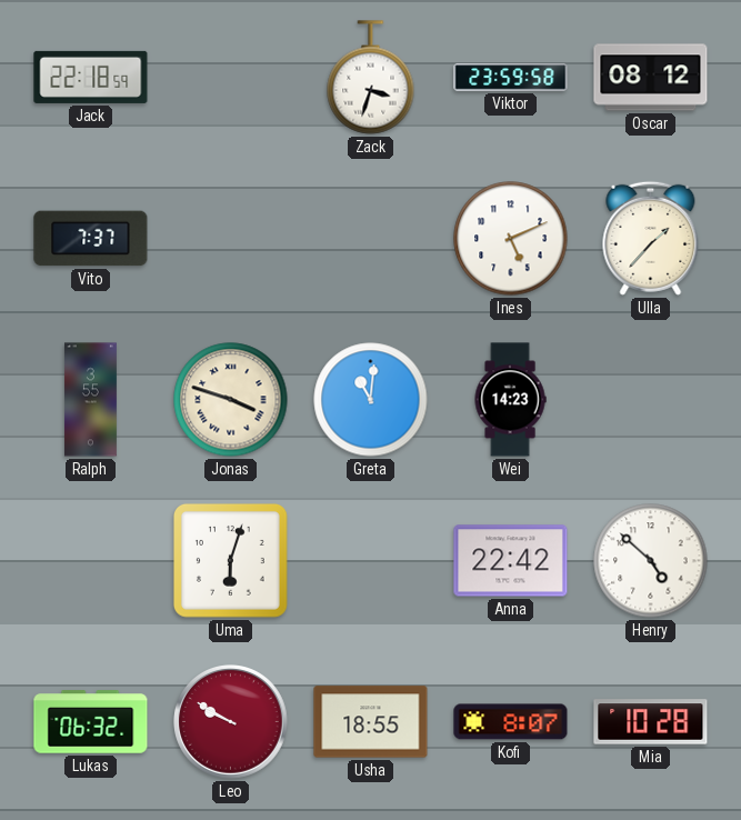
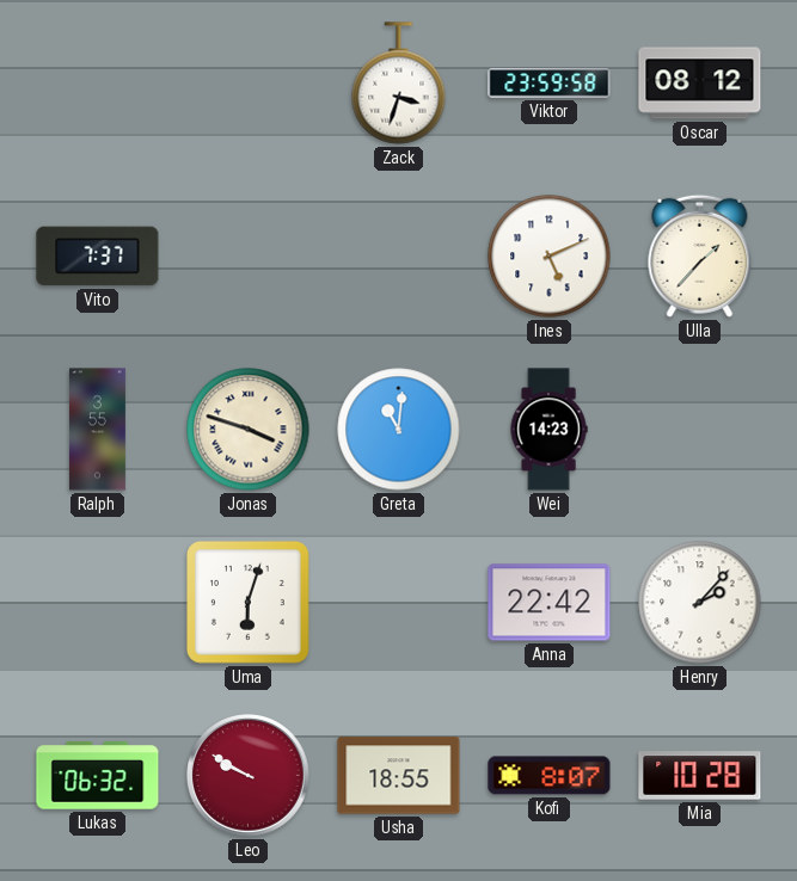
Jack: 22:18 -> none
Henry: 4:52 -> 2:07
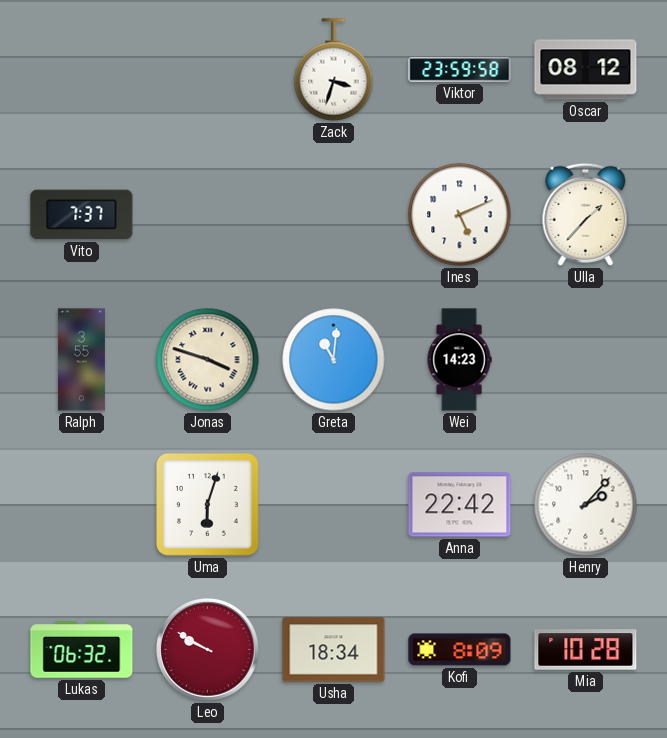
Usha: 18:55 -> 18:34
Kofi: 8:07 -> 8:09
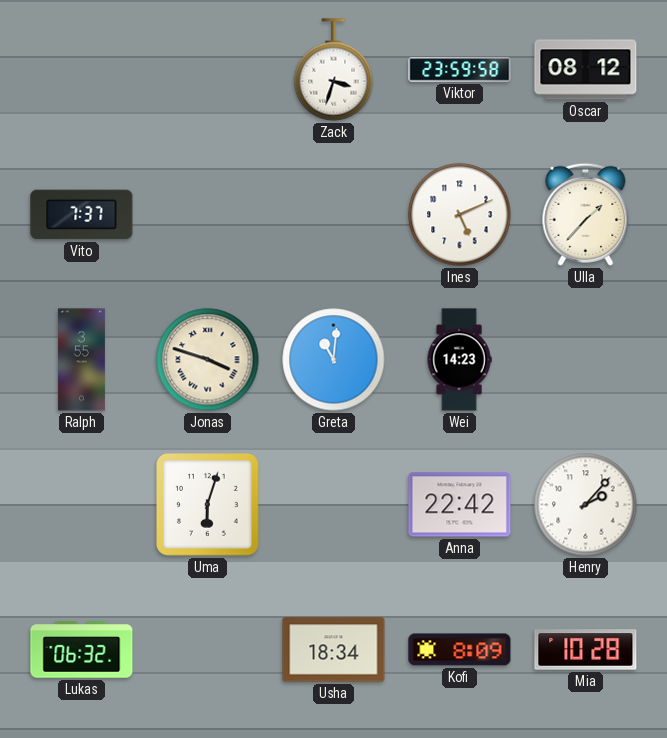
Leo: 9:50 -> none
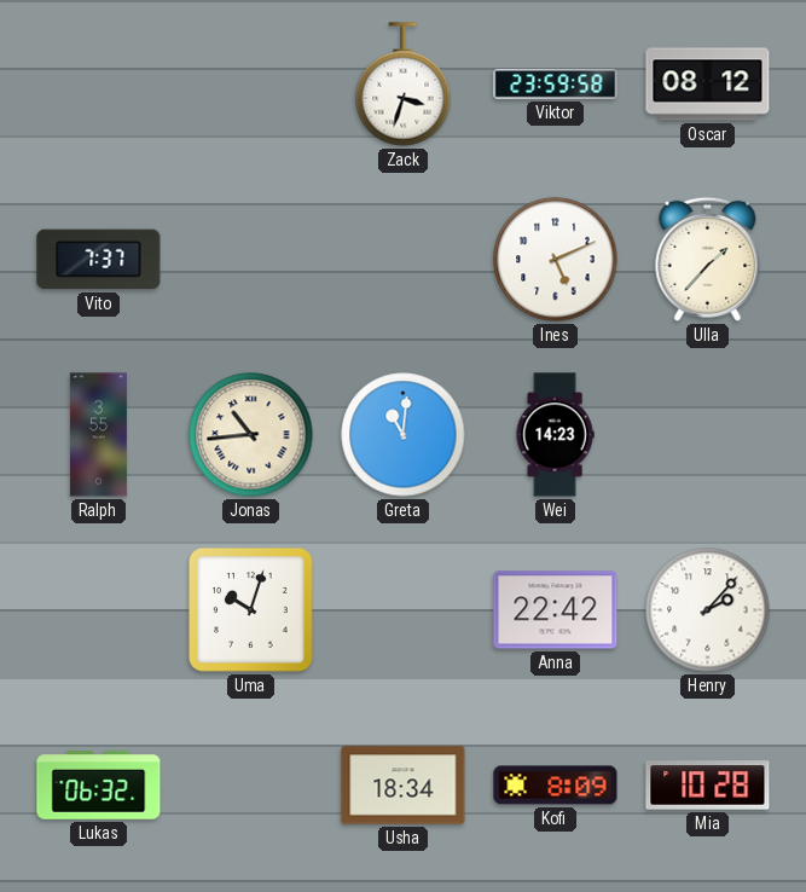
Jonas: 3:48 -> 10:44
Uma: 6:03 -> 10:03
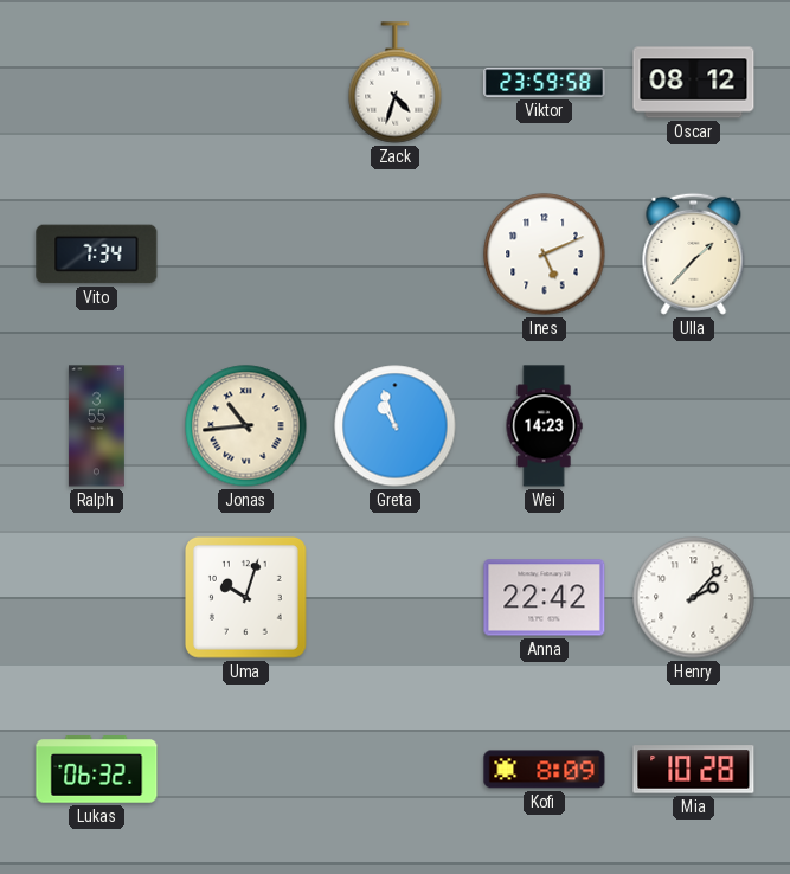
Zack: 3:33 -> 4:33
Vito: 7:37 -> 7:34
Greta: 11:01 -> 10:57
Usha: 18:34 -> none
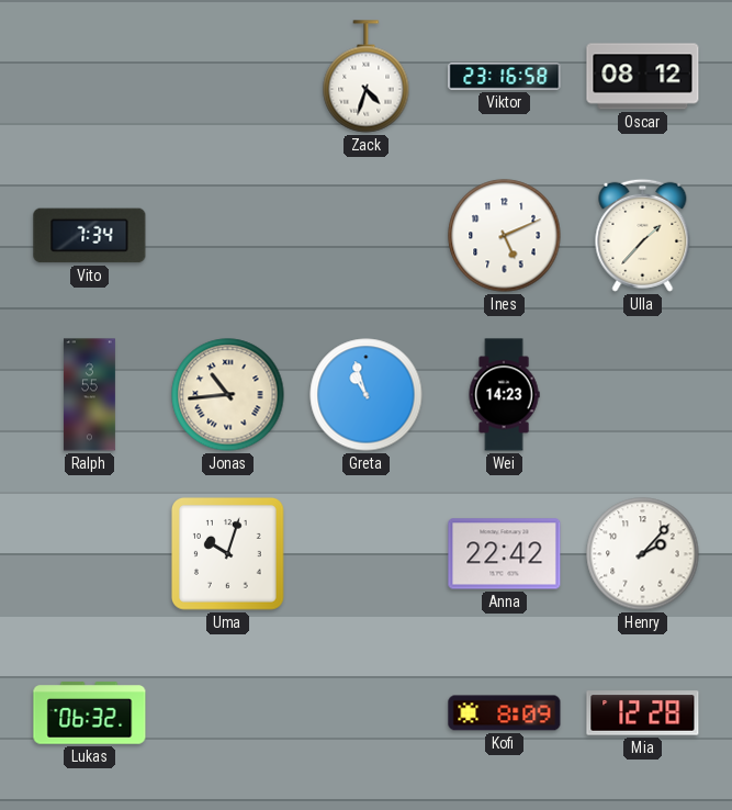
Viktor: 23:59 -> 23:16
Mia: 10:28 -> 12:28
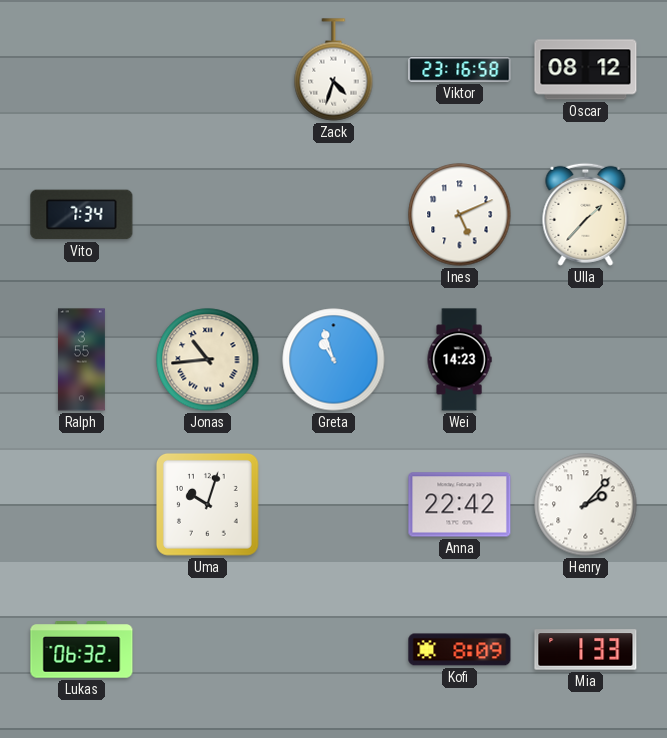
Mia: 12:28 -> 1:33
